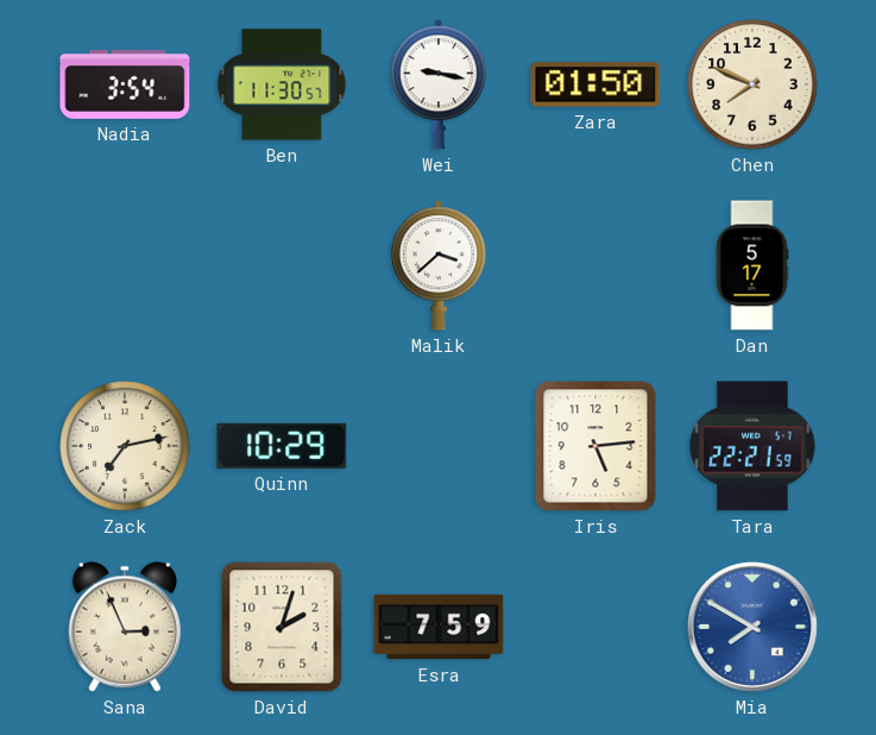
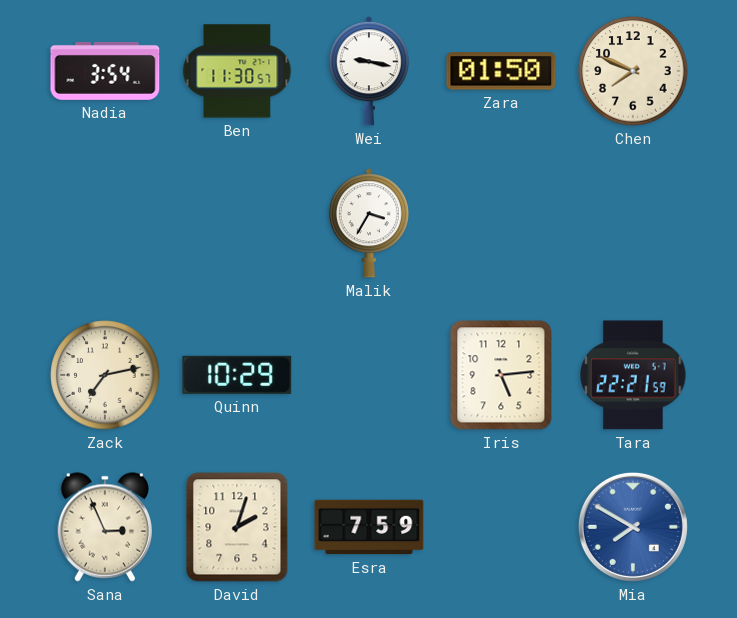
Malik: 3:38 -> 3:35
Dan: 5:17 -> none
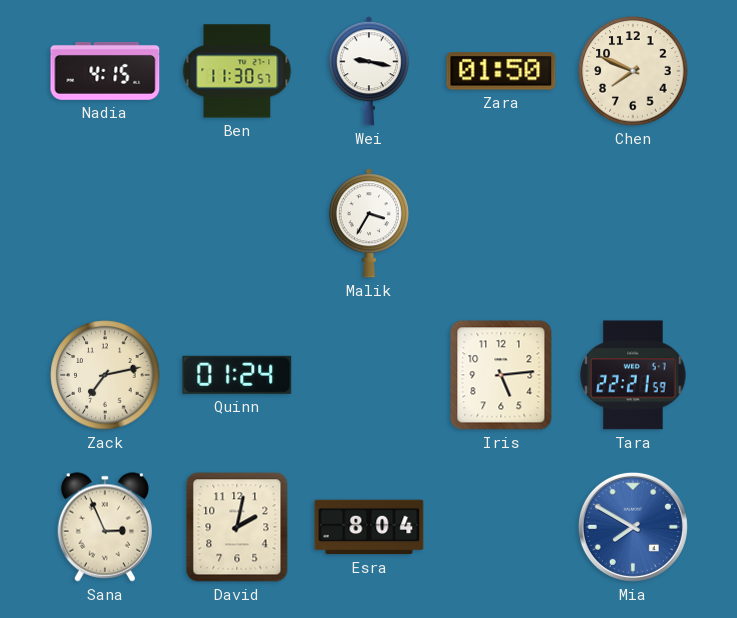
Nadia: 3:54 -> 4:15
Quinn: 10:29 -> 01:24
David: 2:03 -> 2:02
Esra: 7:59 -> 8:04
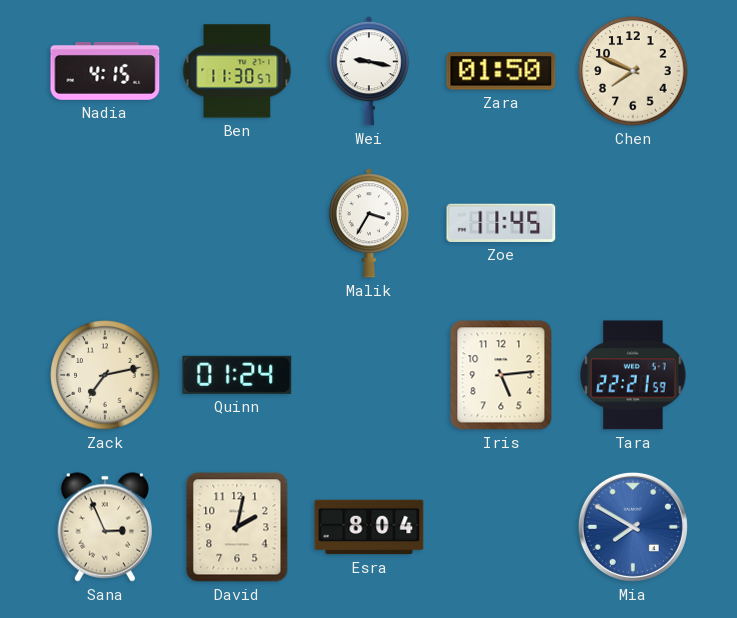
Zoe: none -> 11:45
